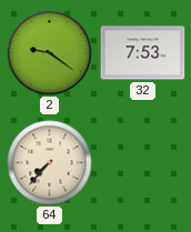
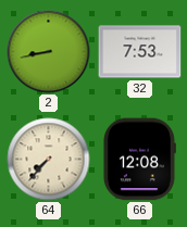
2: 9:21 -> 8:43
66: none -> 12:08
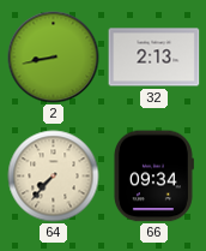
32: 7:53 -> 2:13
66: 12:08 -> 09:34
